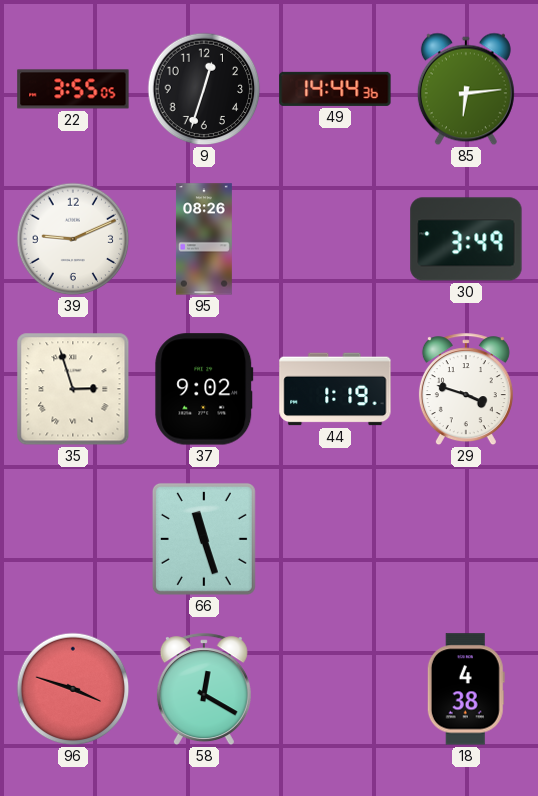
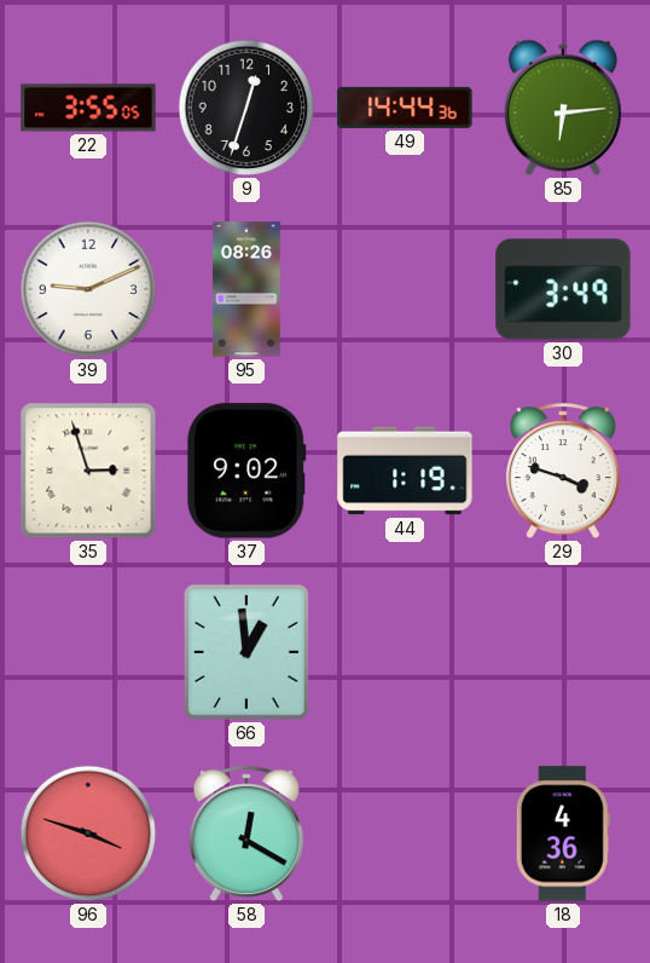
66: 11:27 -> 12:59
18: 4:38 -> 4:36
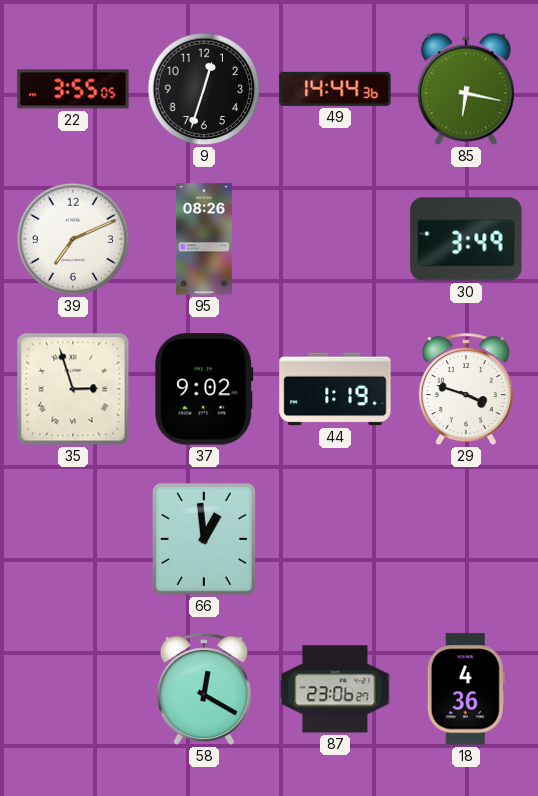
85: 6:14 -> 6:17
39: 9:11 -> 7:11
96: 3:48 -> none
87: none -> 23:06
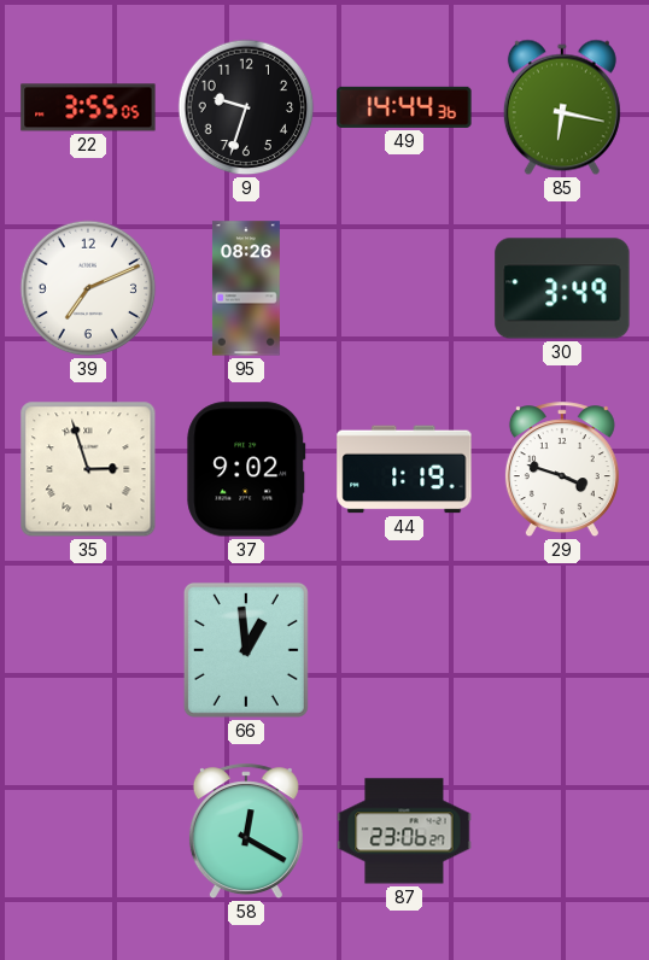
9: 12:33 -> 9:33
18: 4:36 -> none
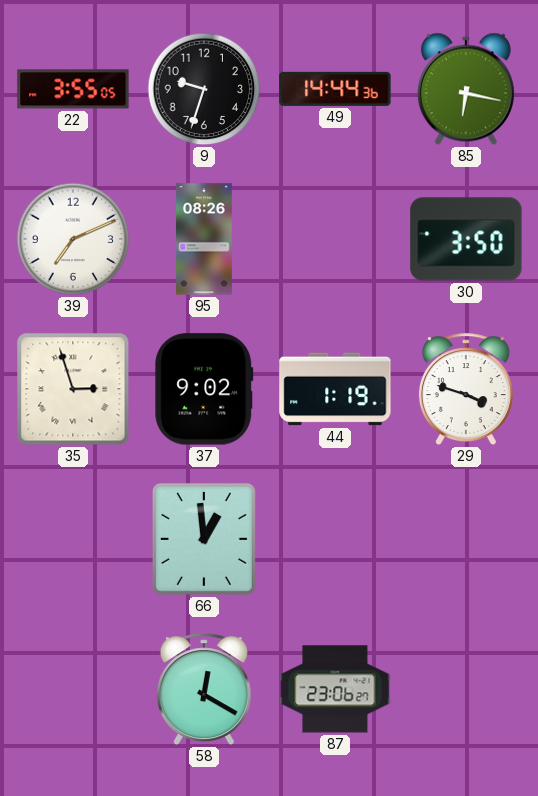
30: 3:49 -> 3:50
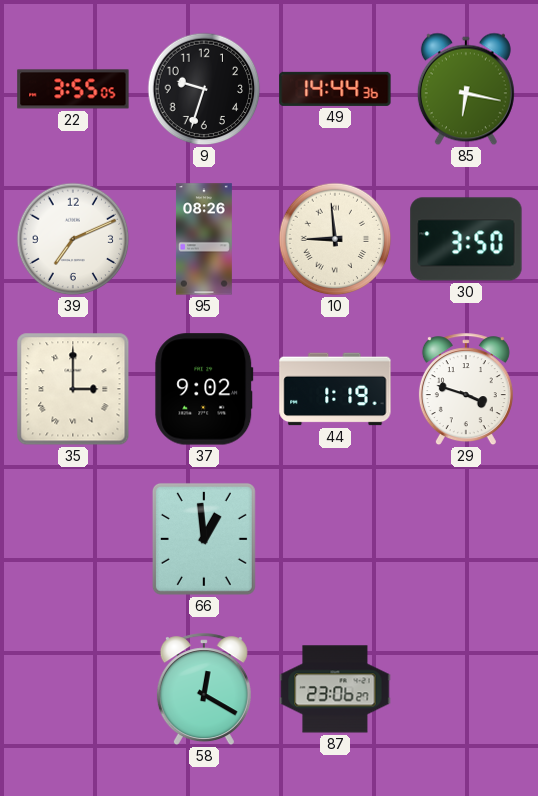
10: none -> 8:59
35: 2:57 -> 3:00
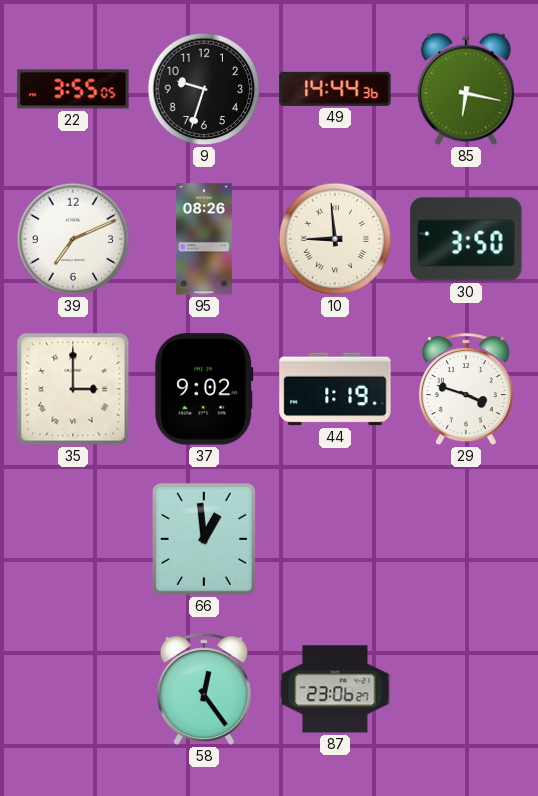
58: 12:20 -> 12:24
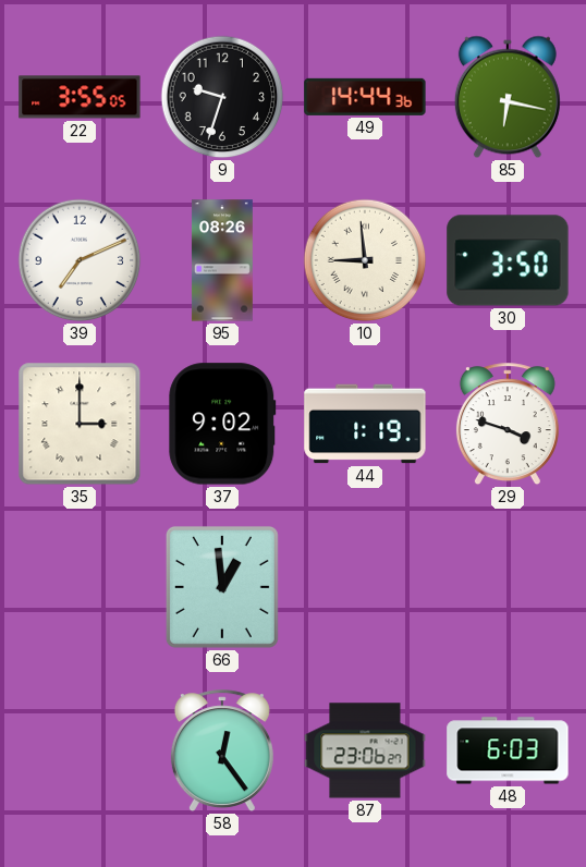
48: none -> 6:03
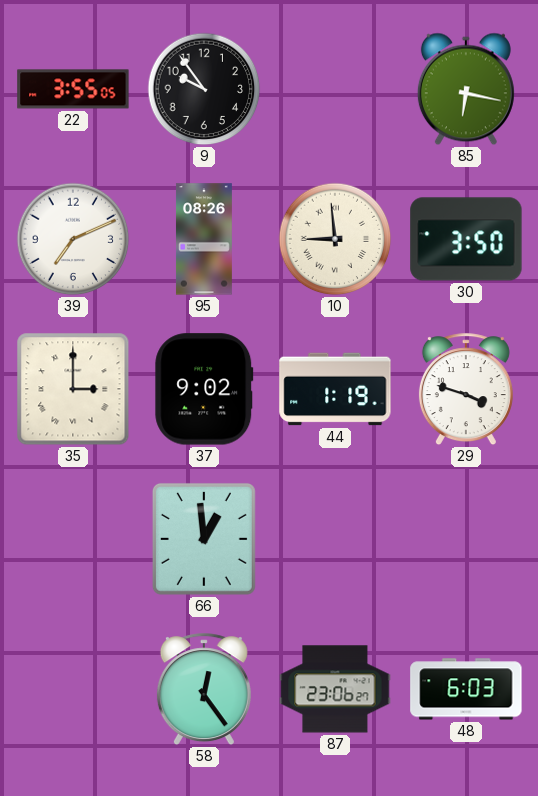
9: 9:33 -> 9:54
49: 14:44 -> none
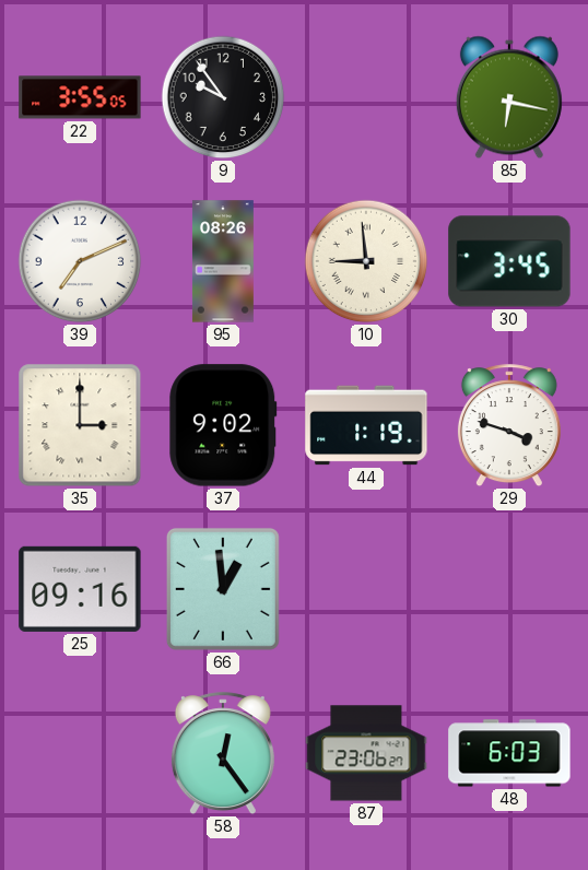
30: 3:50 -> 3:45
25: none -> 09:16
